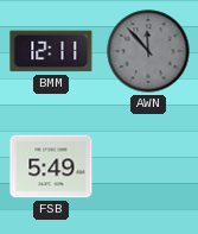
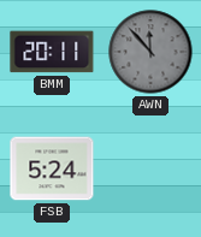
BMM: 12:11 -> 20:11
FSB: 5:49 -> 5:24
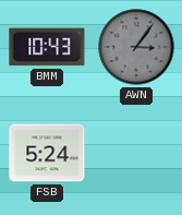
BMM: 20:11 -> 10:43
AWN: 11:53 -> 3:06
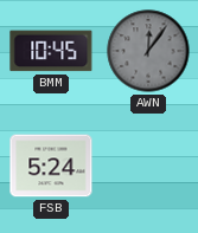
BMM: 10:43 -> 10:45
AWN: 3:06 -> 12:06
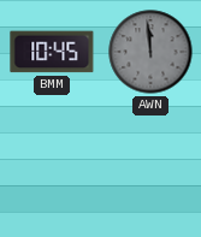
AWN: 12:06 -> 11:59
FSB: 5:24 -> none
